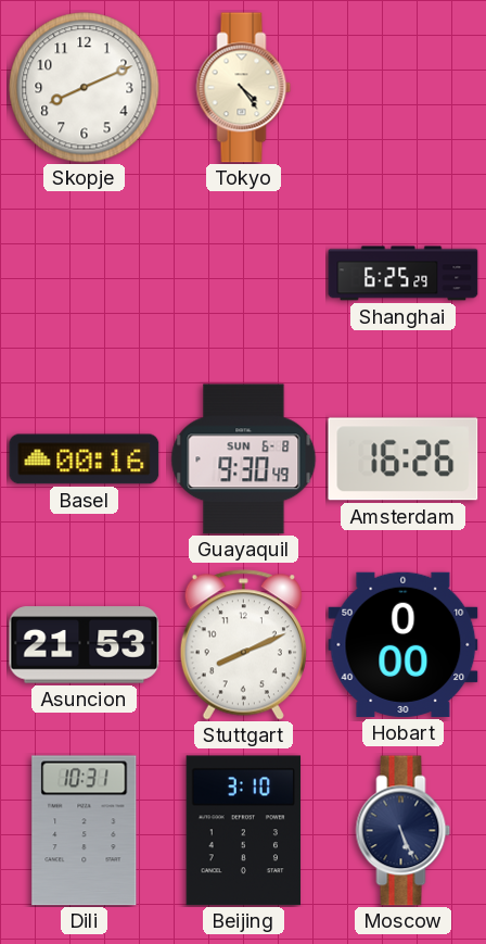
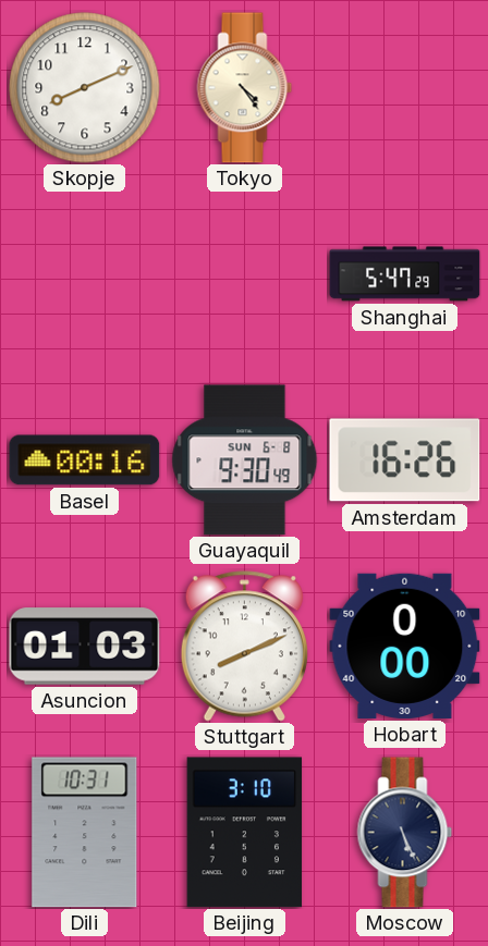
Shanghai: 6:25 -> 5:47
Asuncion: 21:53 -> 01:03
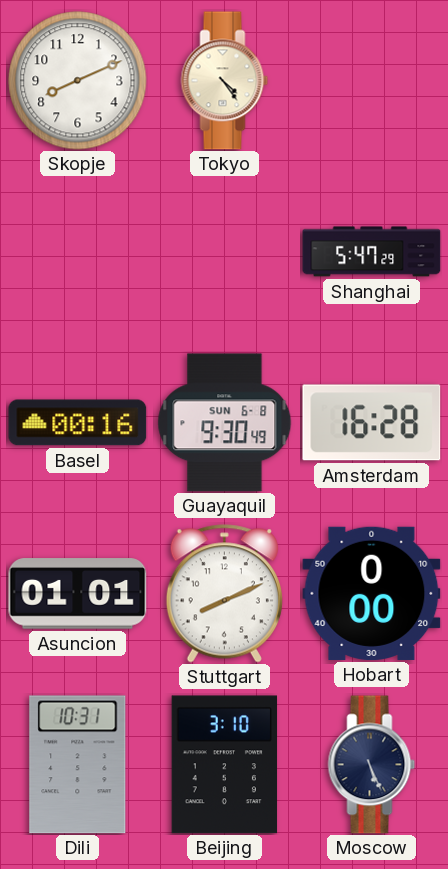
Amsterdam: 16:26 -> 16:28
Asuncion: 01:03 -> 01:01
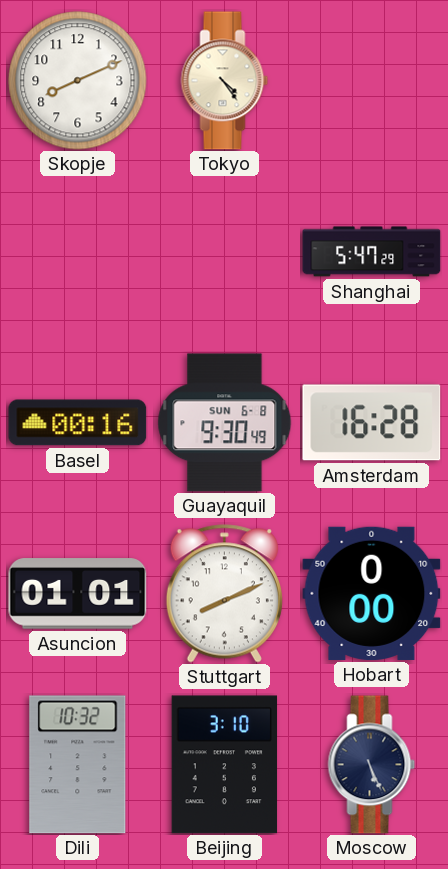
Dili: 10:31 -> 10:32
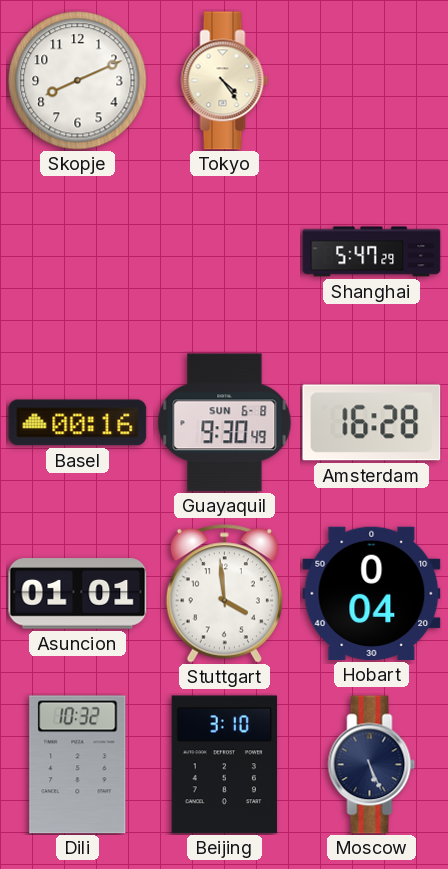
Stuttgart: 8:11 -> 3:59
Hobart: 0:00 -> 0:04
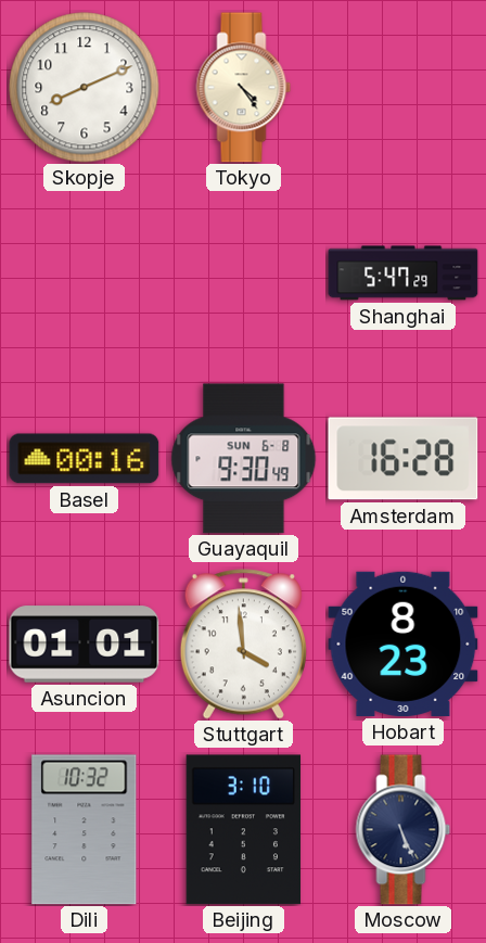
Hobart: 0:04 -> 8:23
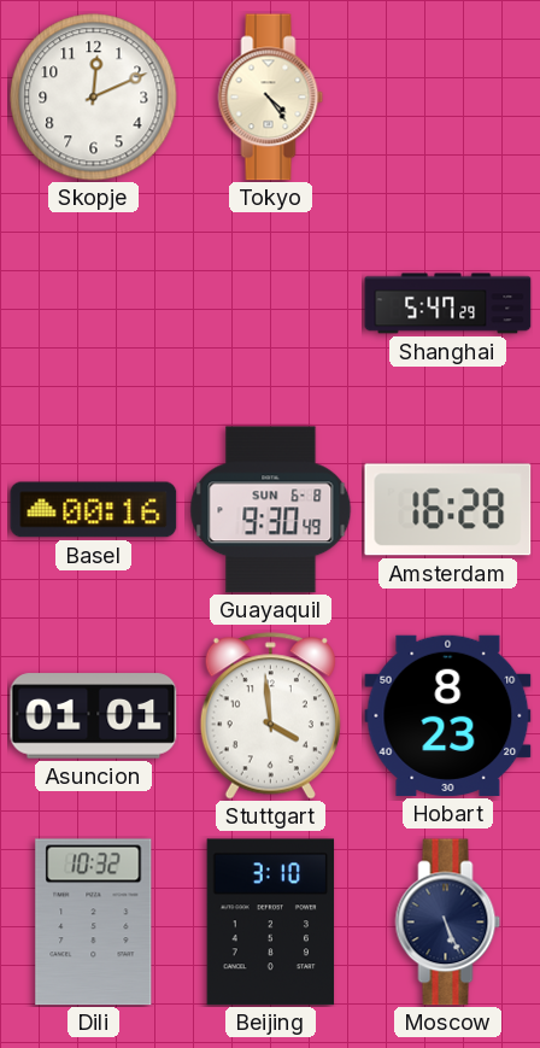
Skopje: 8:11 -> 12:11
